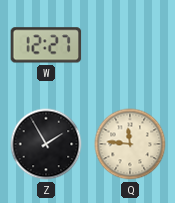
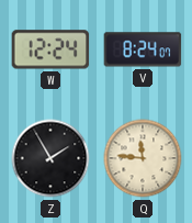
W: 12:27 -> 12:24
V: none -> 8:24
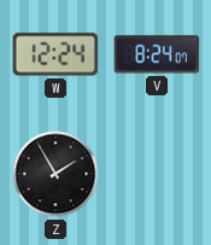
Q: 11:46 -> none
